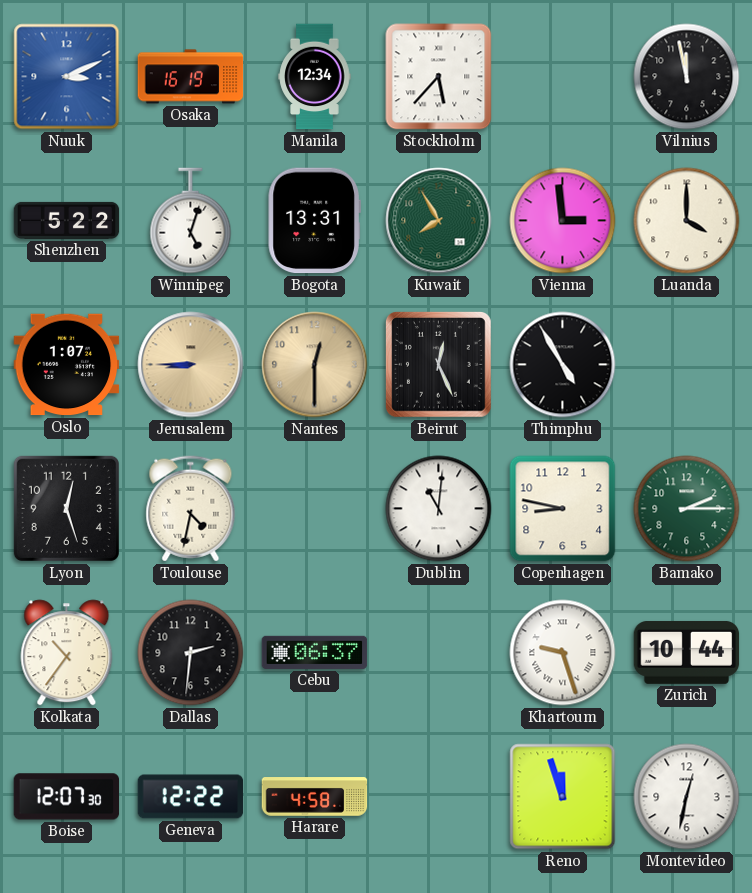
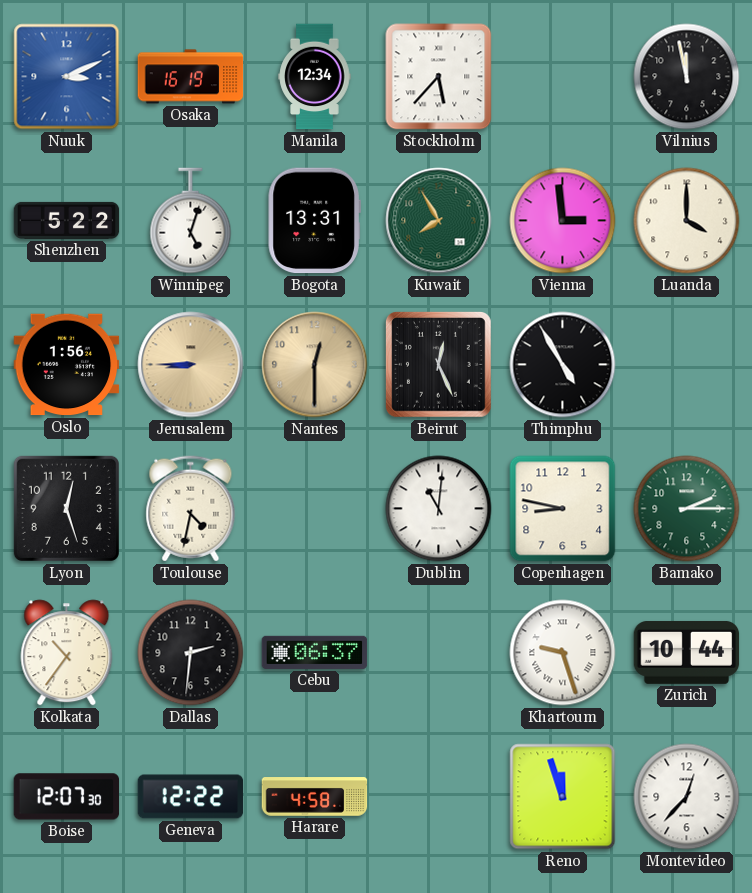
Oslo: 1:07 -> 1:56
Montevideo: 12:32 -> 12:37
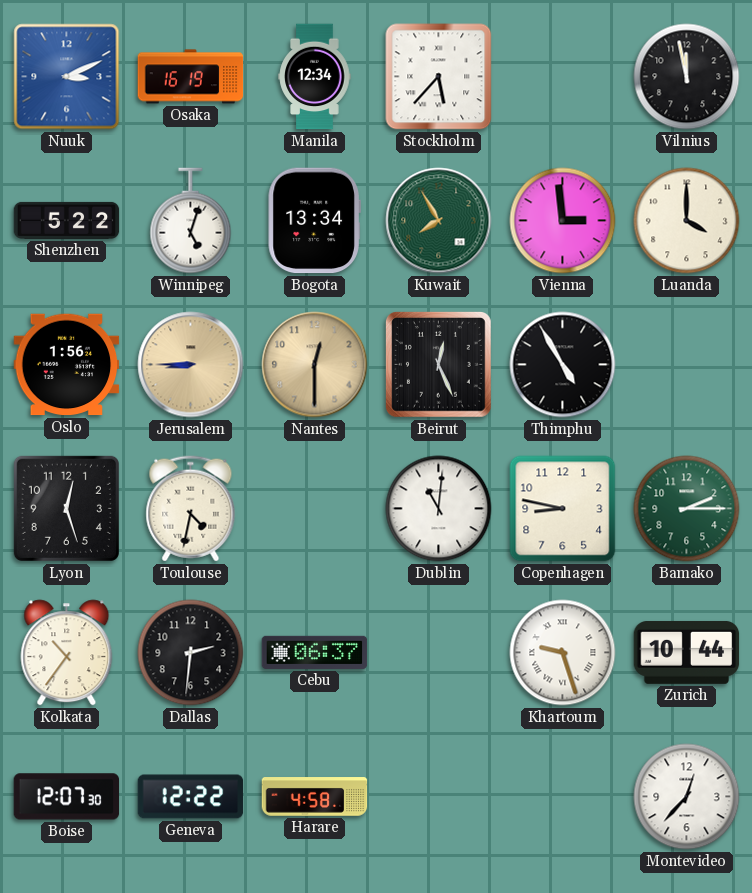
Bogota: 13:31 -> 13:34
Reno: 11:57 -> none
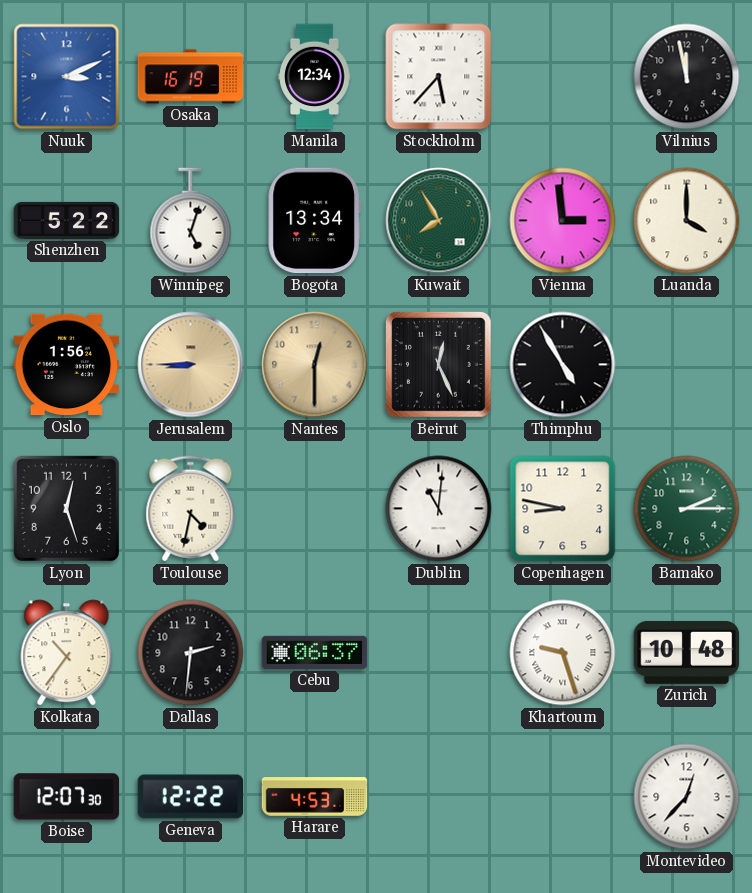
Zurich: 10:44 -> 10:48
Harare: 4:58 -> 4:53
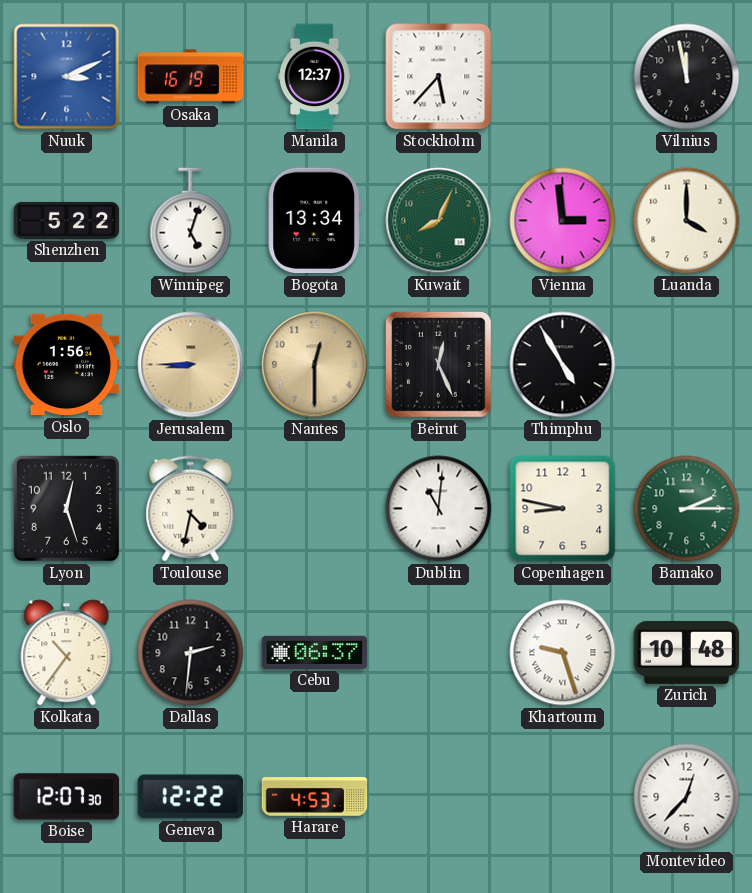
Manila: 12:34 -> 12:37
Kuwait: 7:55 -> 8:04
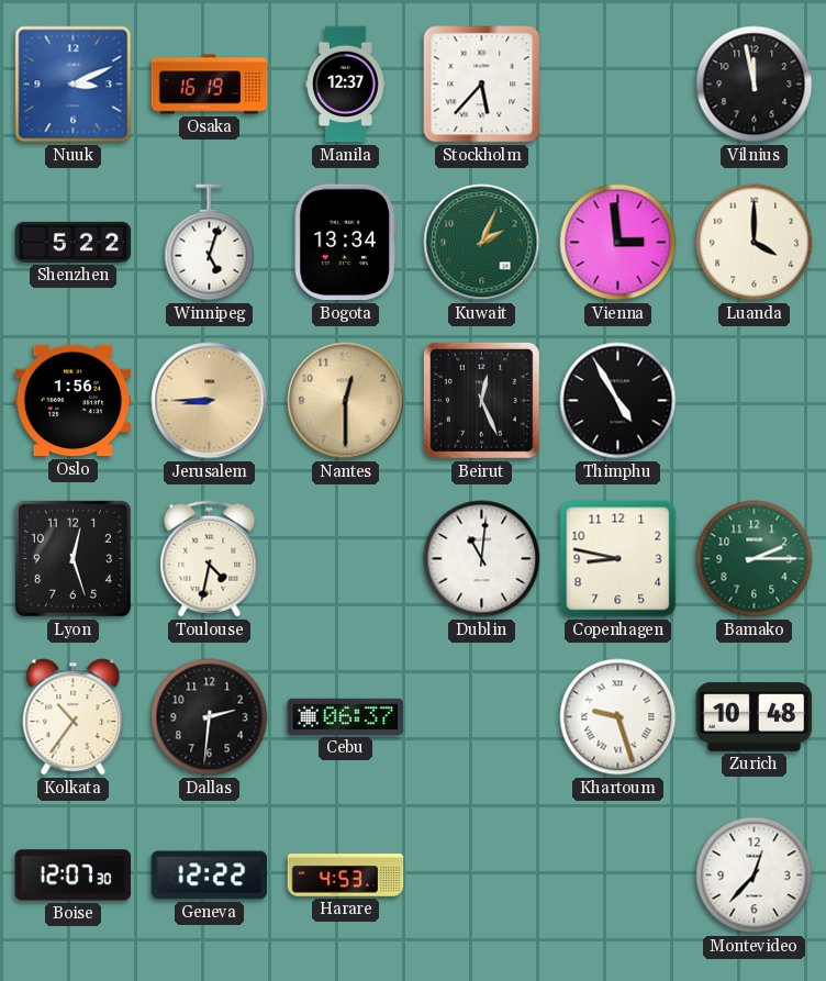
Kuwait: 8:04 -> 2:04
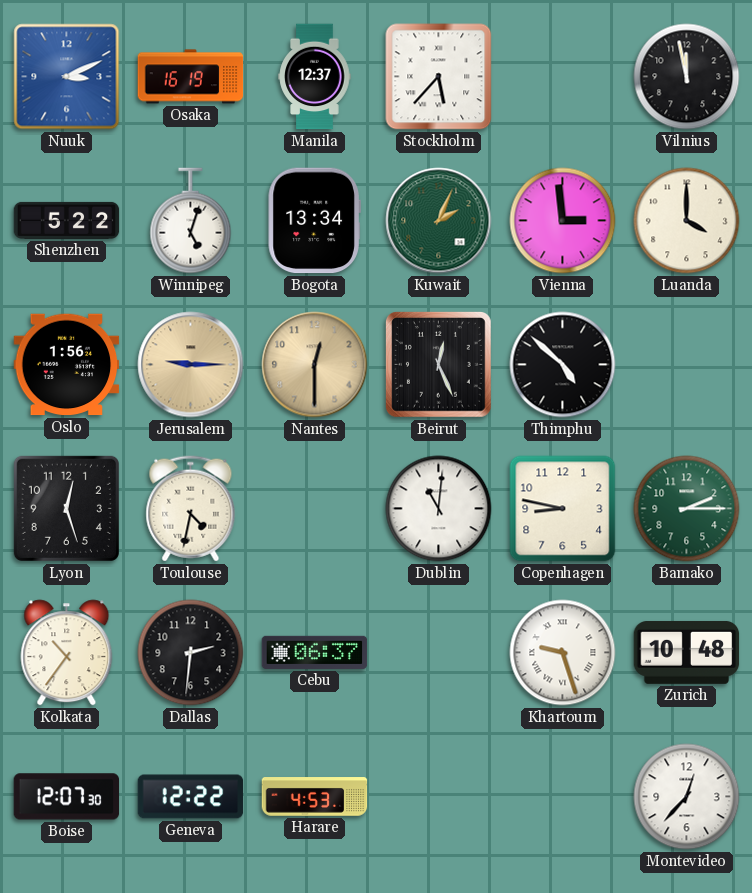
Jerusalem: 8:45 -> 9:15
Thimphu: 4:55 -> 4:52
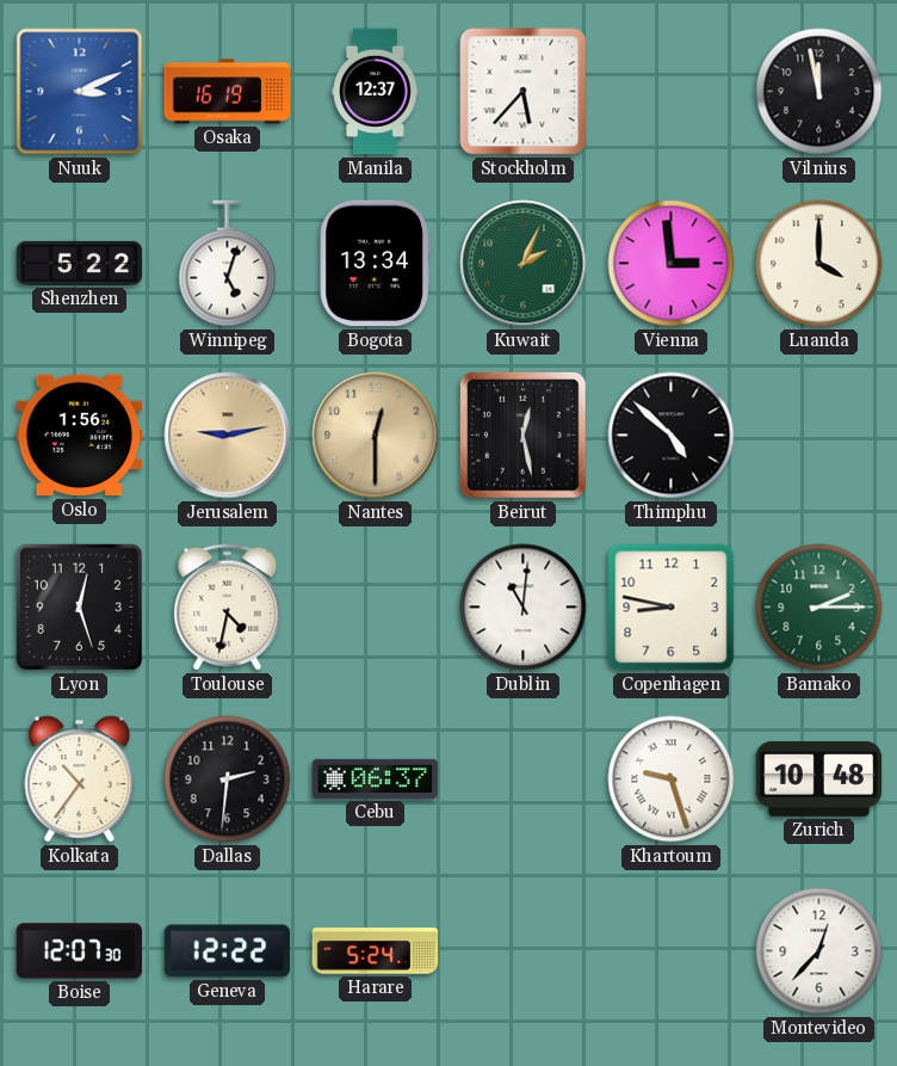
Jerusalem: 9:15 -> 9:13
Beirut: 12:26 -> 12:28
Harare: 4:53 -> 5:24
